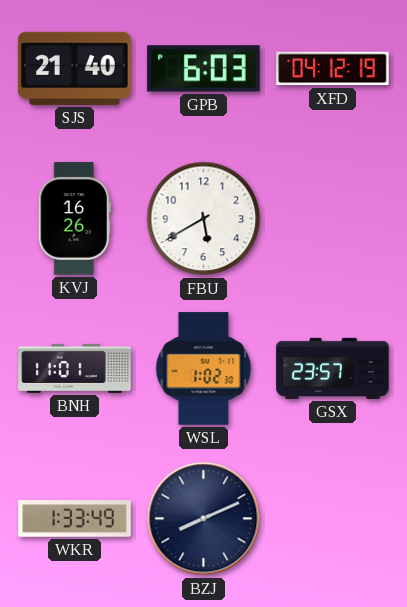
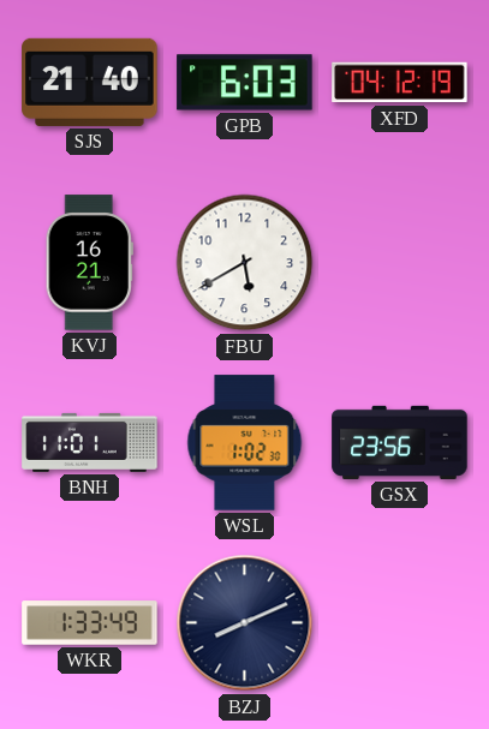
KVJ: 16:26 -> 16:21
GSX: 23:57 -> 23:56
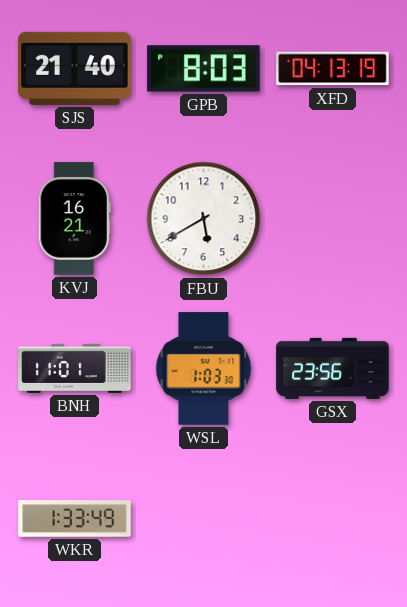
GPB: 6:03 -> 8:03
XFD: 04:12 -> 04:13
WSL: 1:02 -> 1:03
BZJ: 8:11 -> none
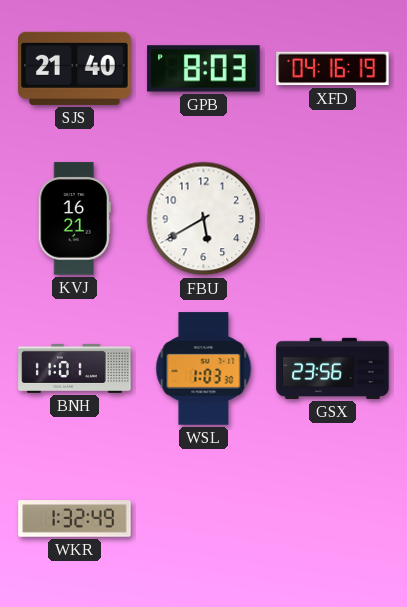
XFD: 04:13 -> 04:16
WKR: 1:33 -> 1:32
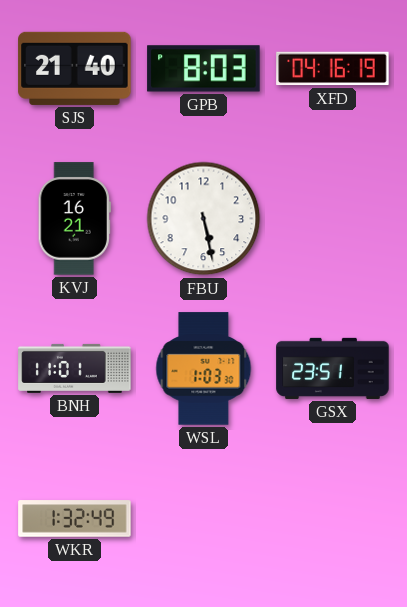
FBU: 5:40 -> 5:28
GSX: 23:56 -> 23:51
